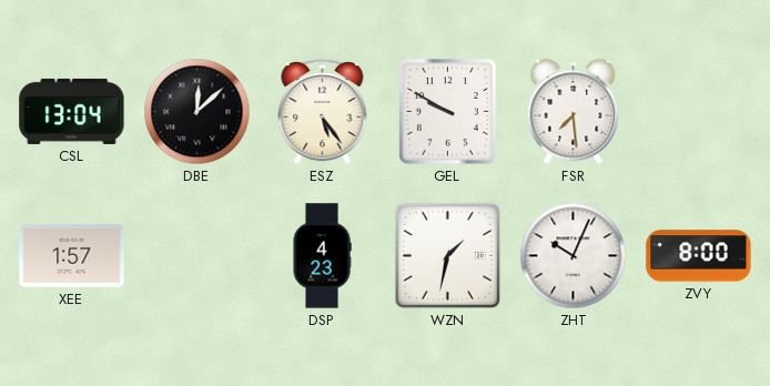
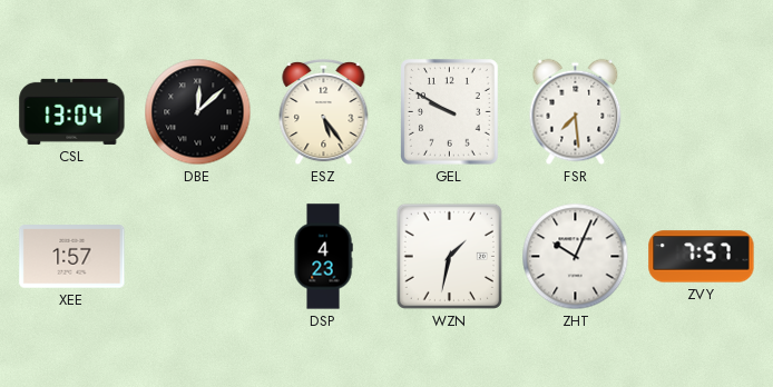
ZVY: 8:00 -> 7:57
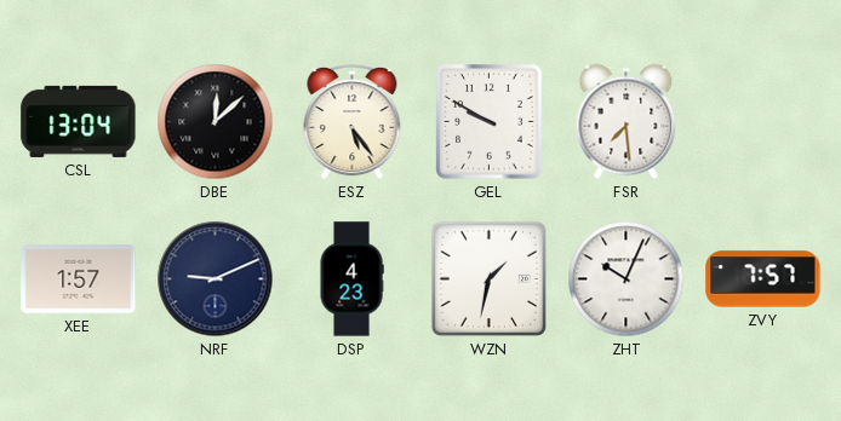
NRF: none -> 9:11
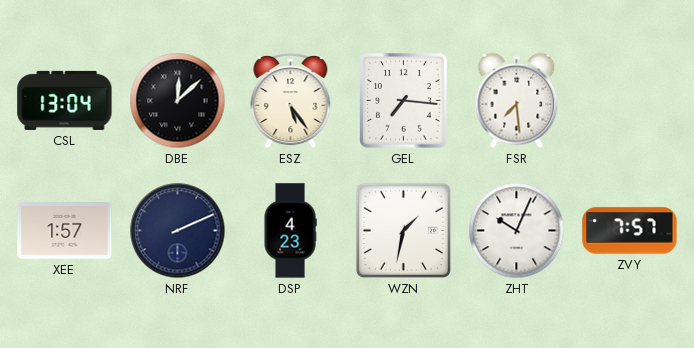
GEL: 9:50 -> 7:16
NRF: 9:11 -> 2:11
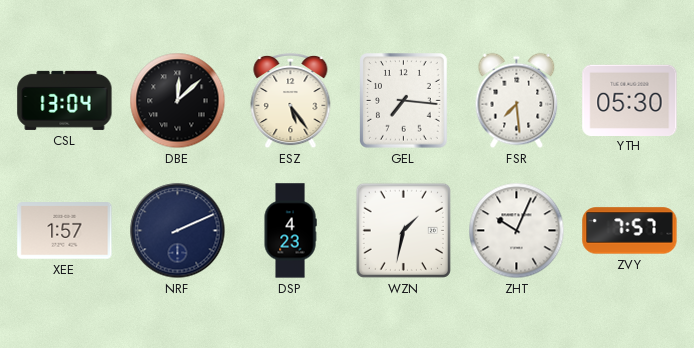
YTH: none -> 05:30
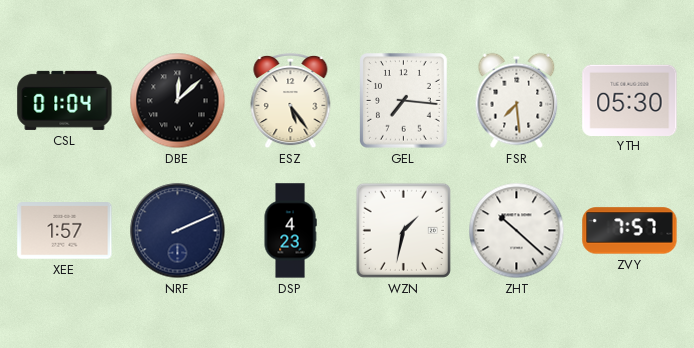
CSL: 13:04 -> 01:04
ZHT: 10:04 -> 10:22
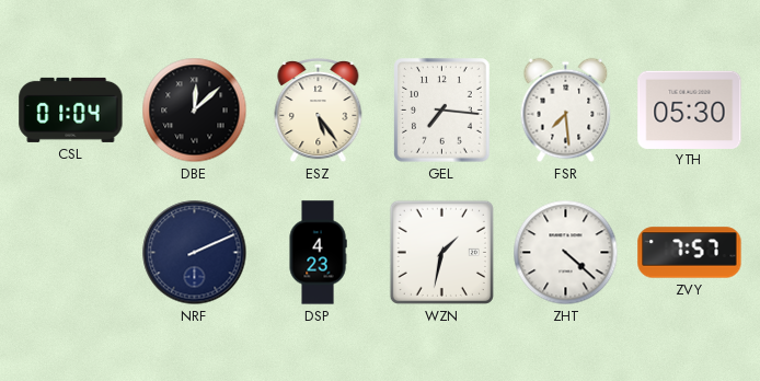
XEE: 1:57 -> none
ZHT: 10:22 -> 4:22
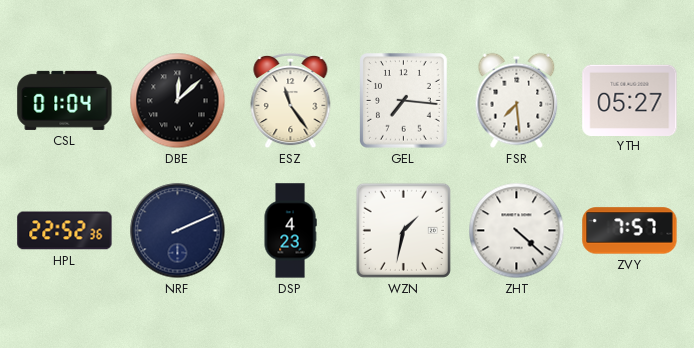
ESZ: 5:24 -> 11:24
YTH: 05:30 -> 05:27
HPL: none -> 22:52
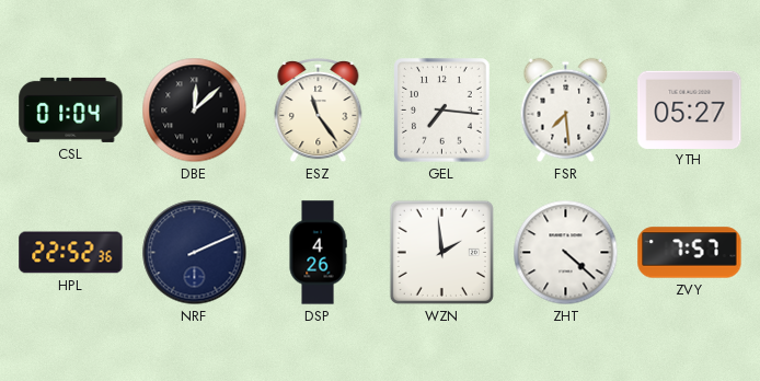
DSP: 4:23 -> 4:26
WZN: 1:32 -> 1:59
